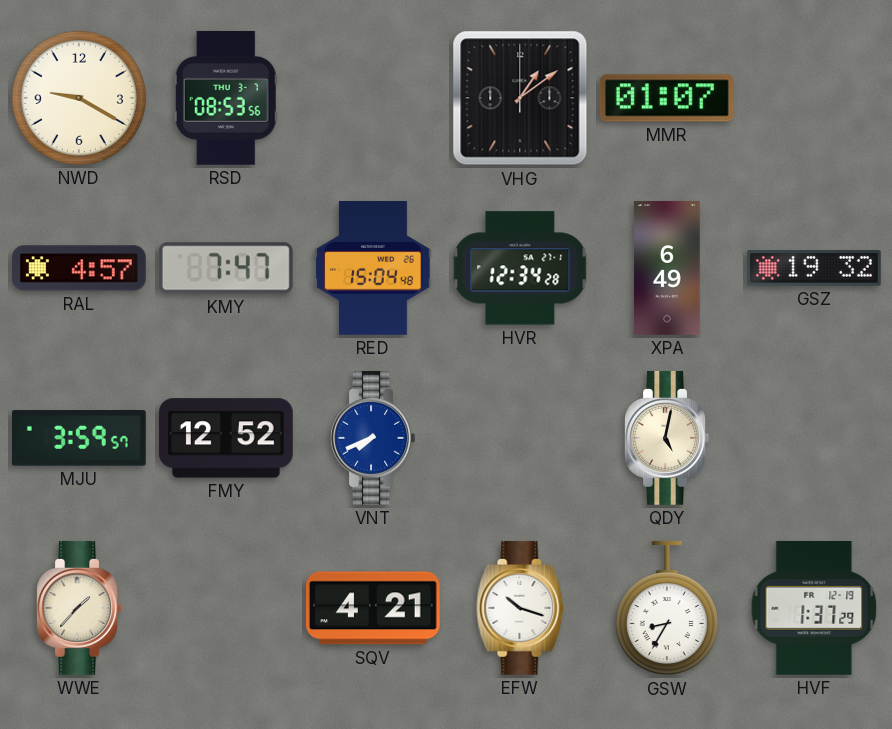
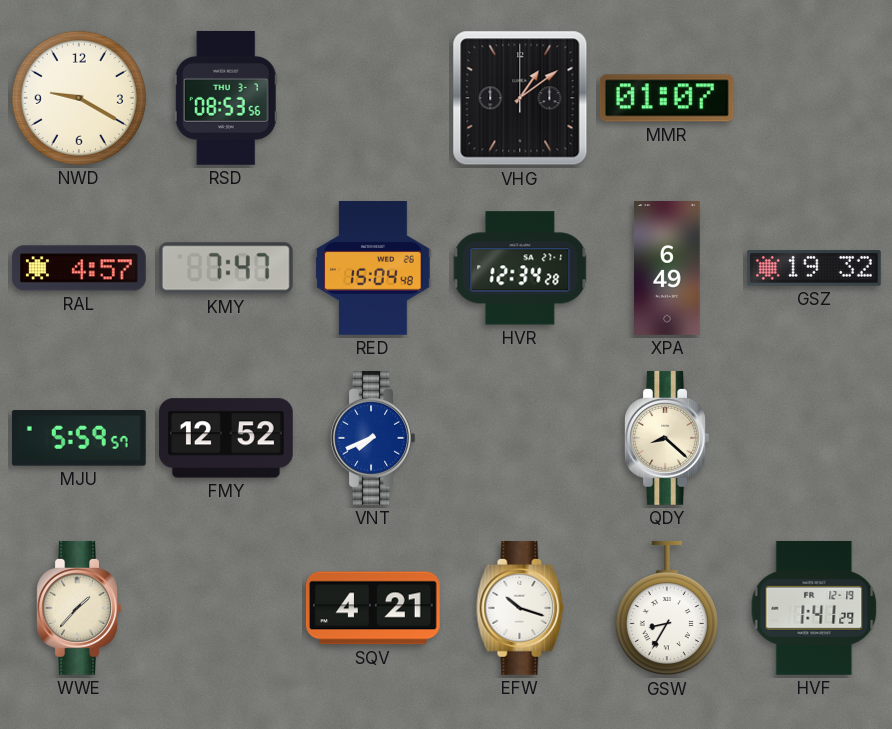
MJU: 3:59 -> 5:59
QDY: 5:02 -> 8:22
HVF: 1:37 -> 1:41
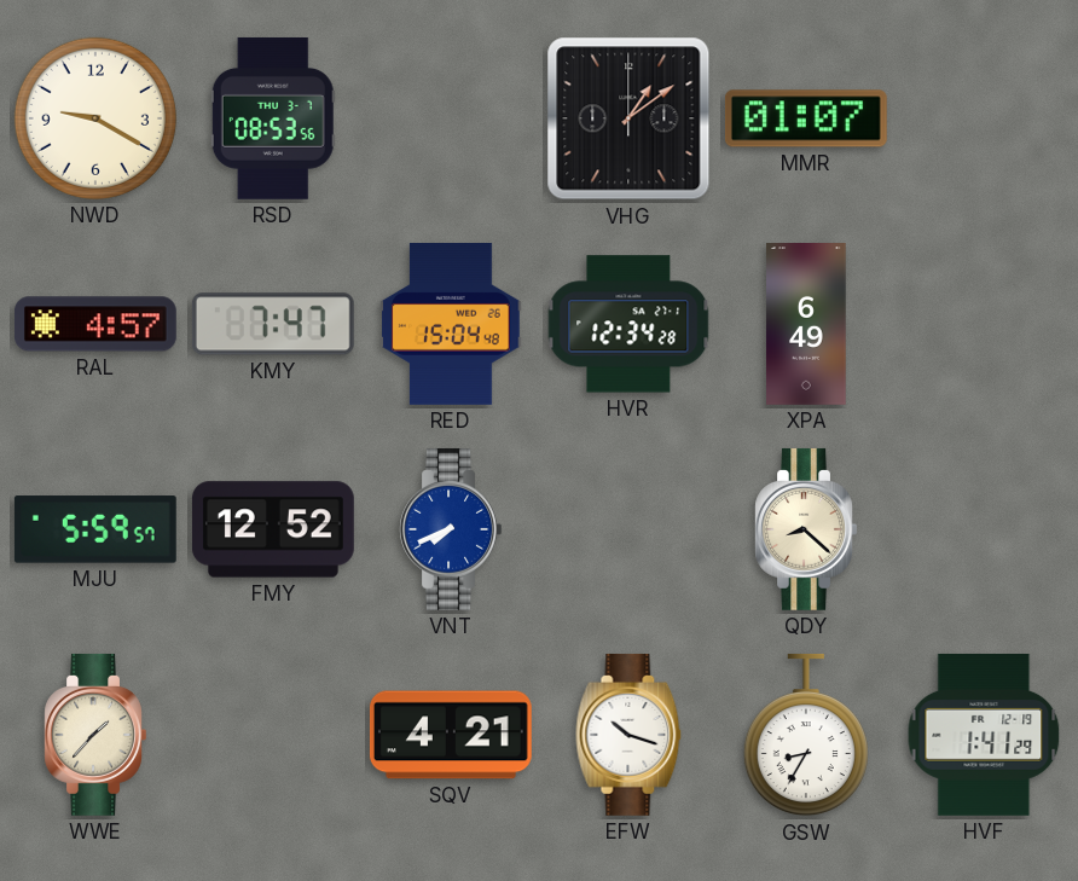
GSZ: 19:32 -> none
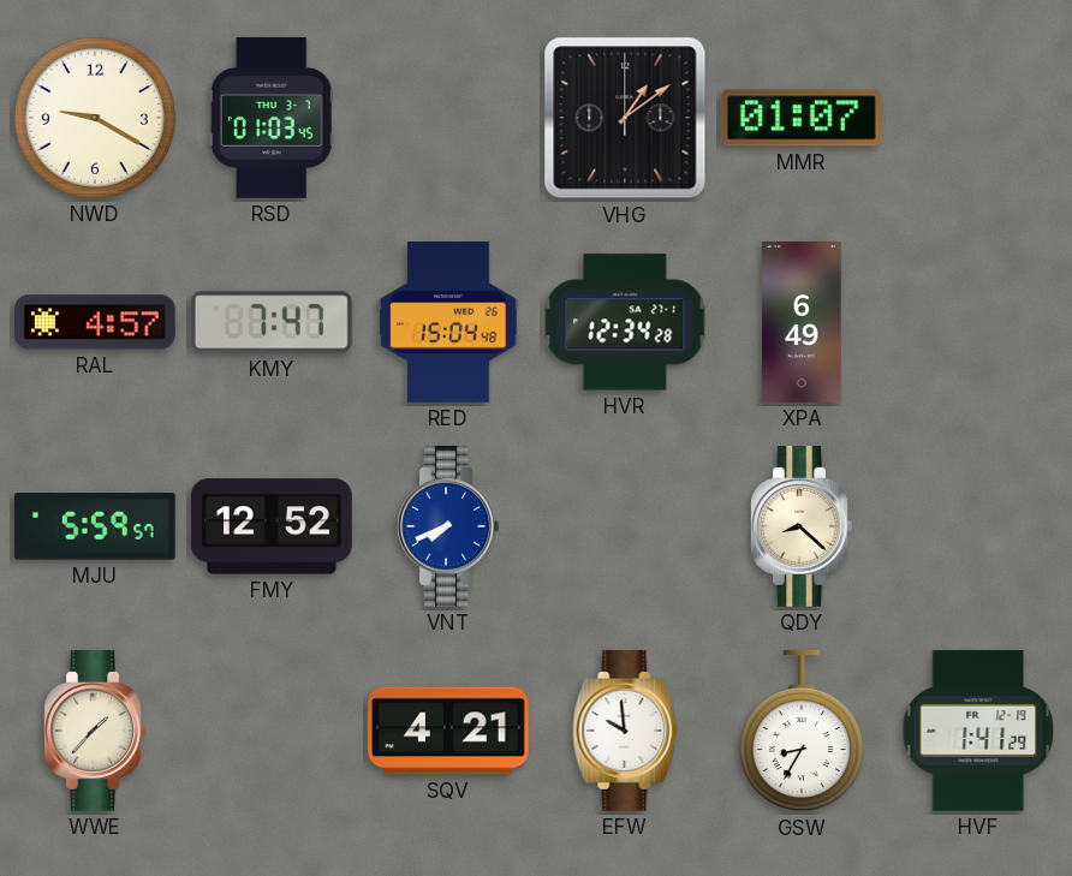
RSD: 08:53 -> 01:03
EFW: 10:18 -> 9:59
